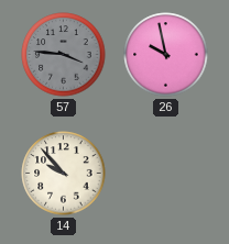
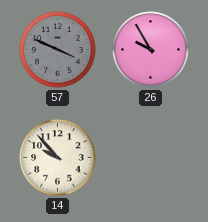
57: 3:46 -> 3:49
26: 9:58 -> 9:55
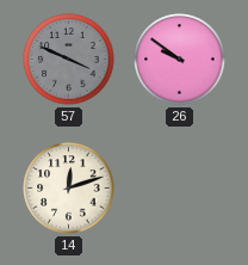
26: 9:55 -> 9:51
14: 9:53 -> 12:12
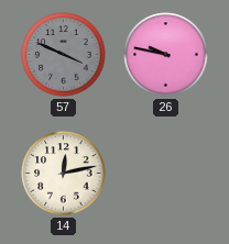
26: 9:51 -> 9:47
14: 12:12 -> 12:13
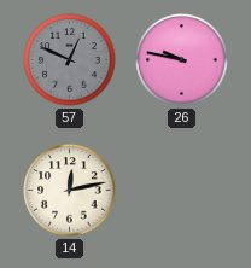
57: 3:49 -> 12:49
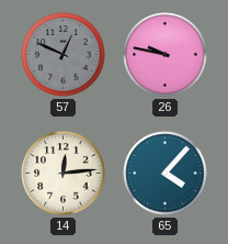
14: 12:13 -> 12:14
65: none -> 4:07
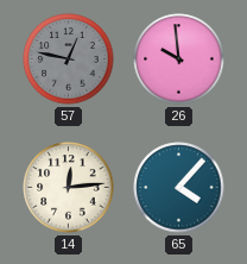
57: 12:49 -> 12:47
26: 9:47 -> 9:59
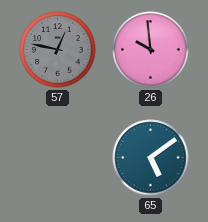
14: 12:14 -> none
65: 4:07 -> 5:09
